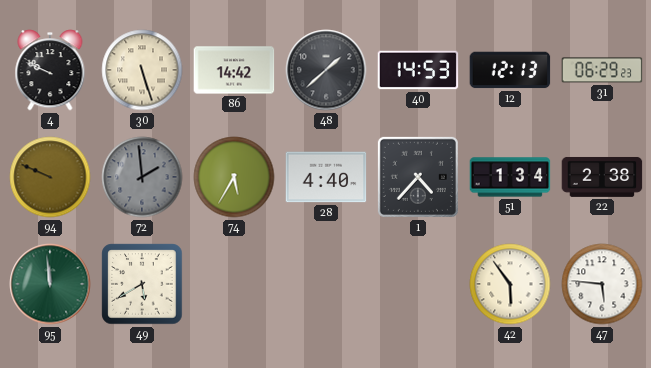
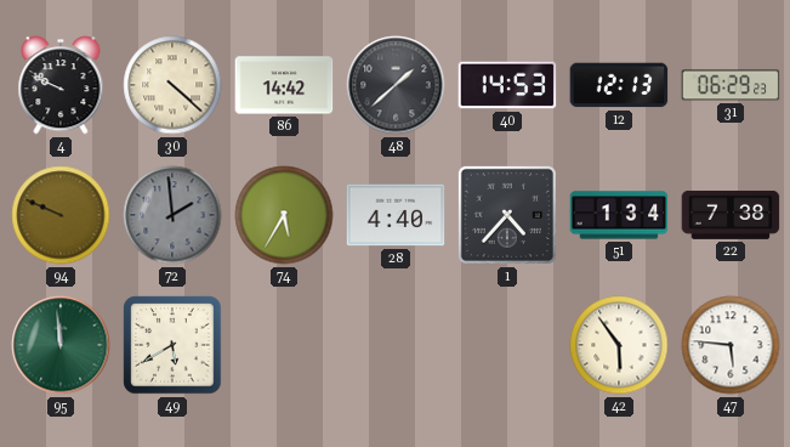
30: 5:27 -> 4:22
22: 2:38 -> 7:38
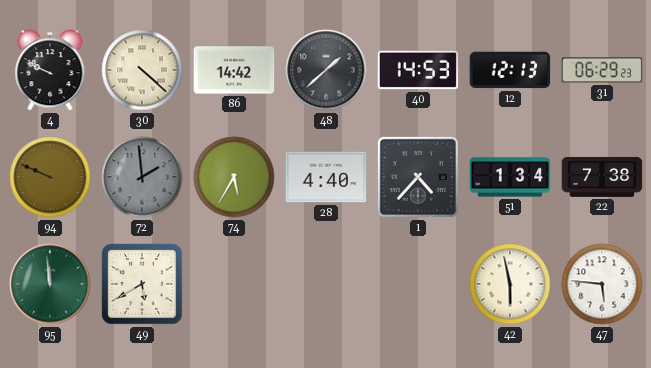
42: 5:54 -> 5:58
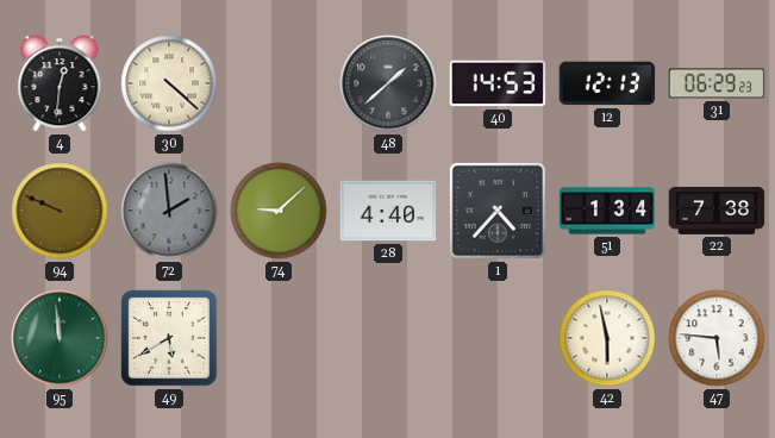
4: 9:49 -> 12:31
86: 14:42 -> none
74: 5:35 -> 9:08
